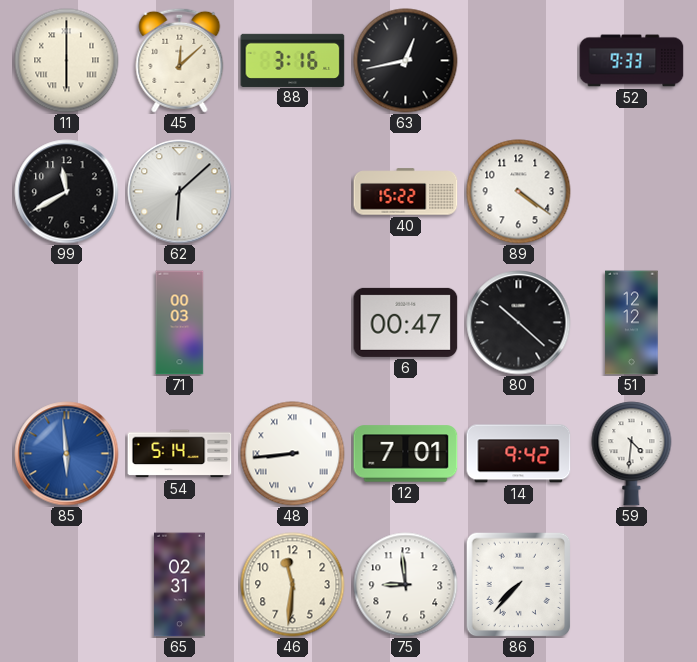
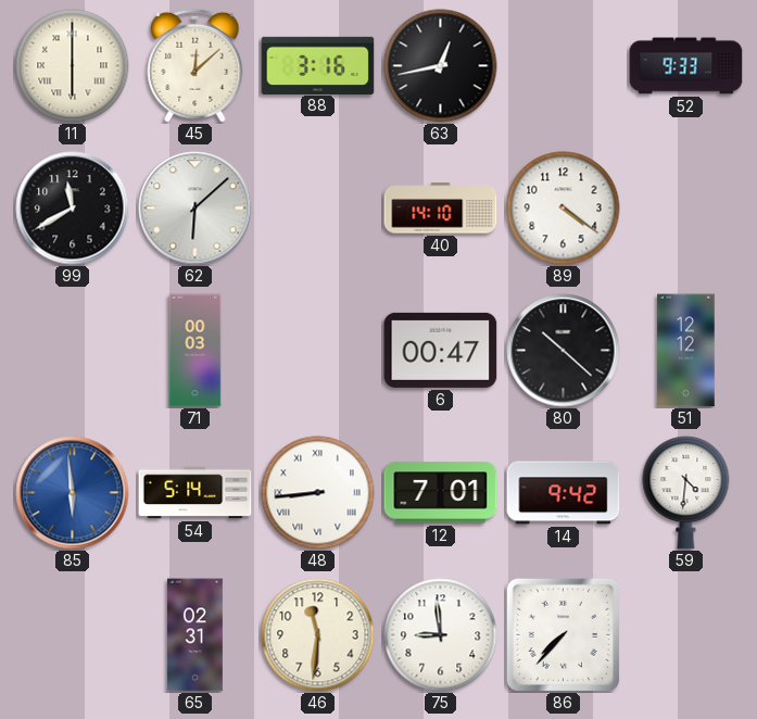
40: 15:22 -> 14:10
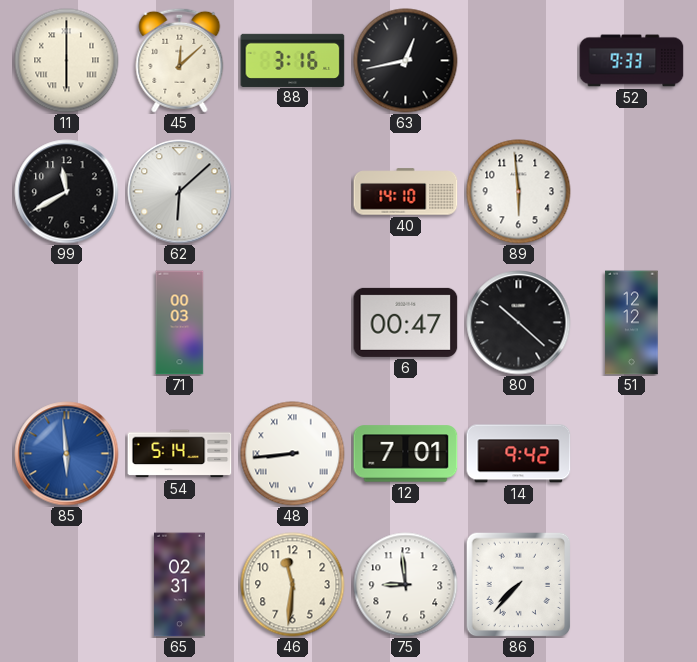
89: 4:21 -> 5:59
59: 4:31 -> none
